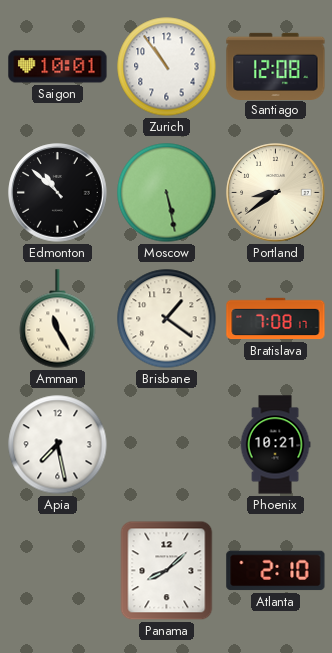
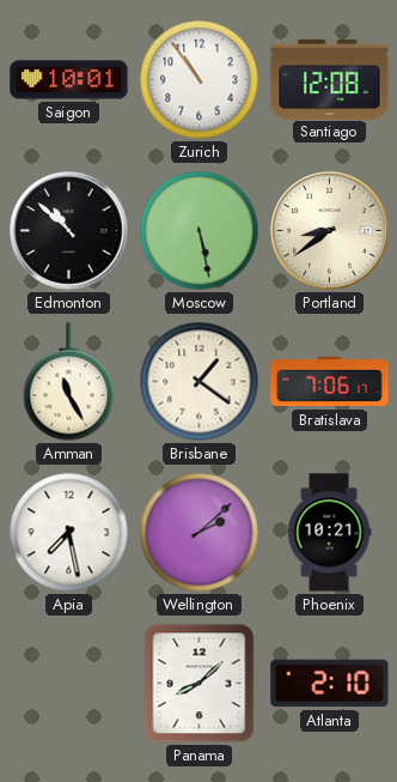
Bratislava: 7:08 -> 7:06
Wellington: none -> 2:08
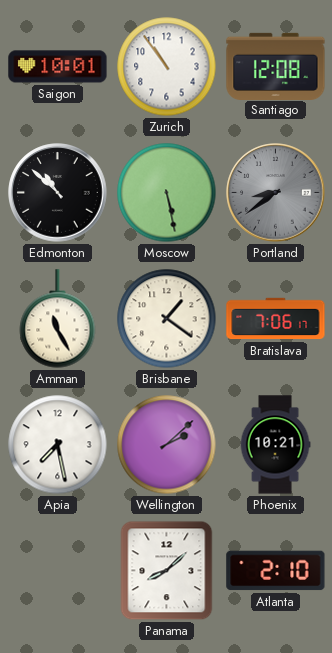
Portland dial: cream -> grey
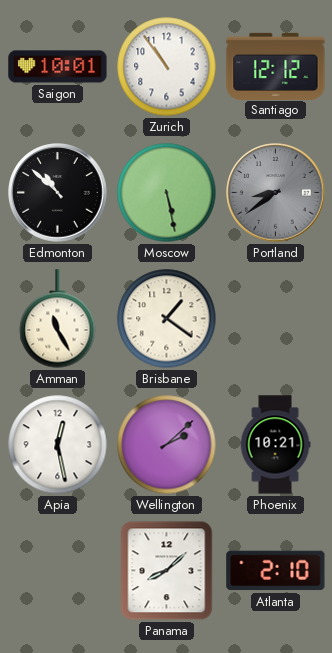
Santiago: 12:08 -> 12:12
Bratislava: 7:06 -> none
Apia: 7:28 -> 12:28
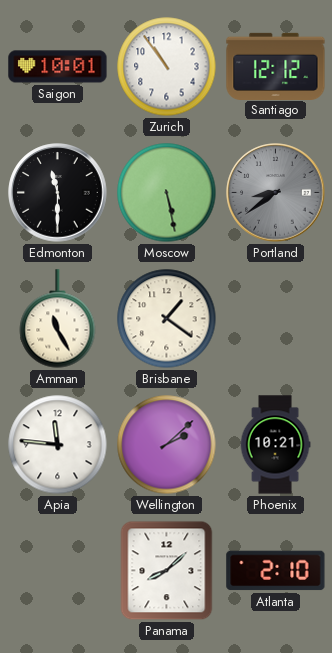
Edmonton: 10:52 -> 11:30
Apia: 12:28 -> 11:46
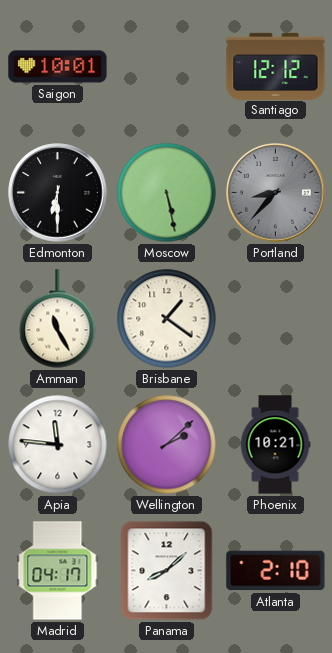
Zurich: 10:54 -> none
Edmonton: 11:30 -> 6:30
Portland: 8:39 -> 8:37
Madrid: none -> 04:17
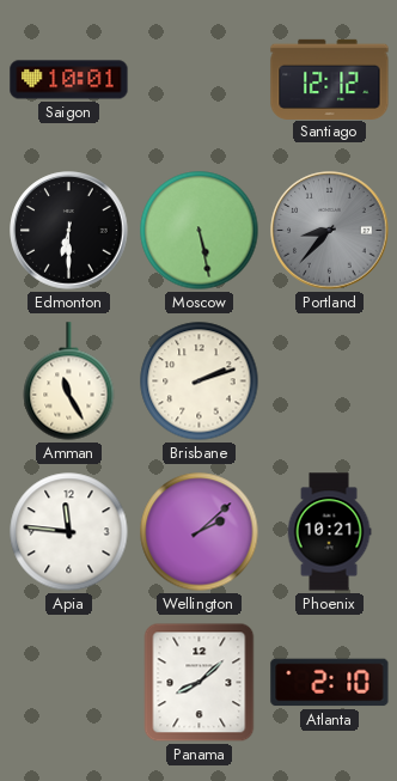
Brisbane: 1:21 -> 2:12
Madrid: 04:17 -> none
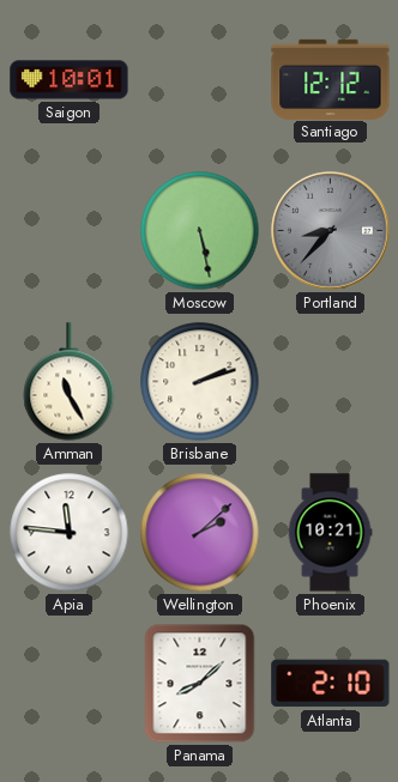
Edmonton: 6:30 -> none
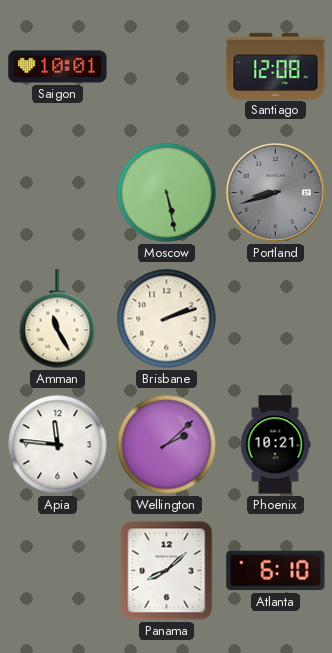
Santiago: 12:12 -> 12:08
Portland: 8:37 -> 8:42
Atlanta: 2:10 -> 6:10
